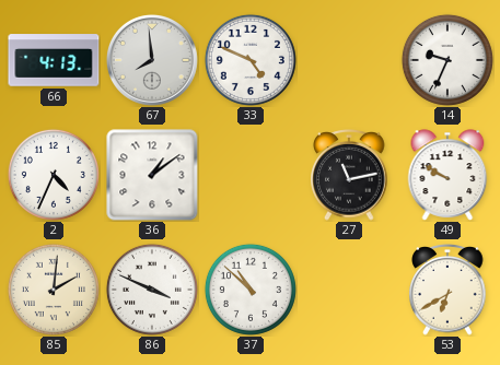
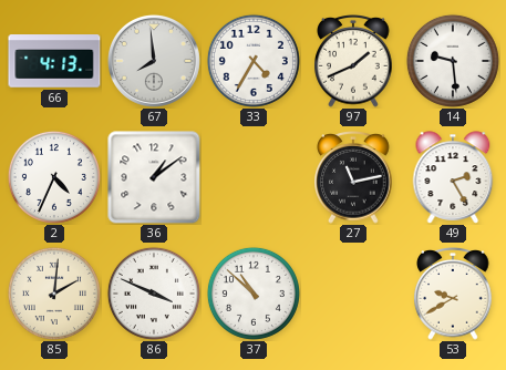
33: 4:49 -> 4:35
97: none -> 1:41
14: 9:34 -> 9:29
49: 9:50 -> 2:25
53: 6:40 -> 9:40
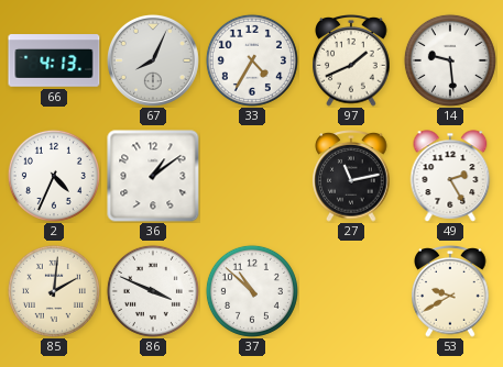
67: 7:59 -> 8:04
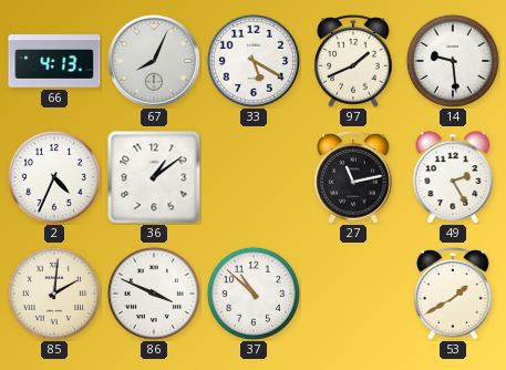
33: 4:35 -> 5:20
53: 9:40 -> 1:40
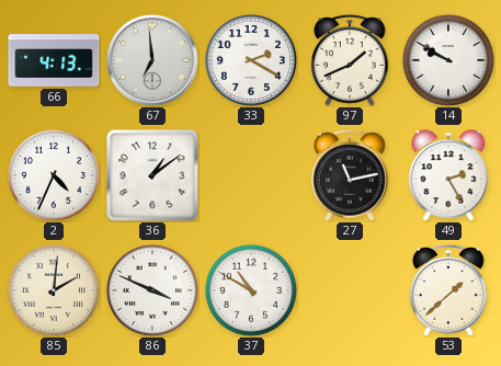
67: 8:04 -> 6:59
33: 5:20 -> 2:20
14: 9:29 -> 9:50
37: 10:52 -> 10:50
53: 1:40 -> 1:38
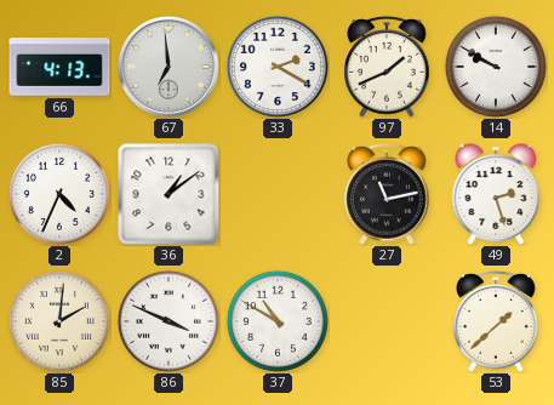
49: 2:25 -> 2:27
